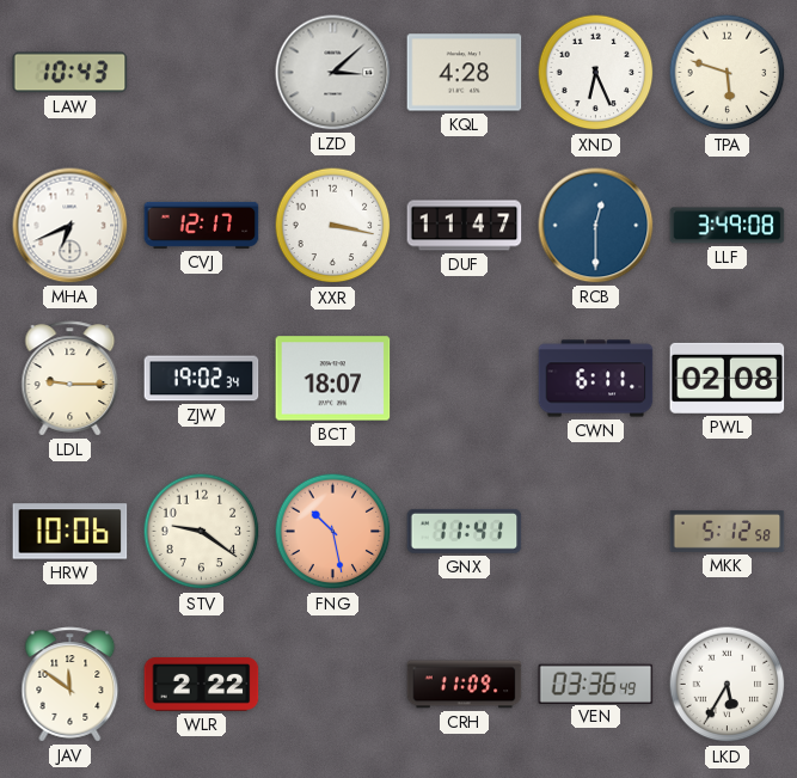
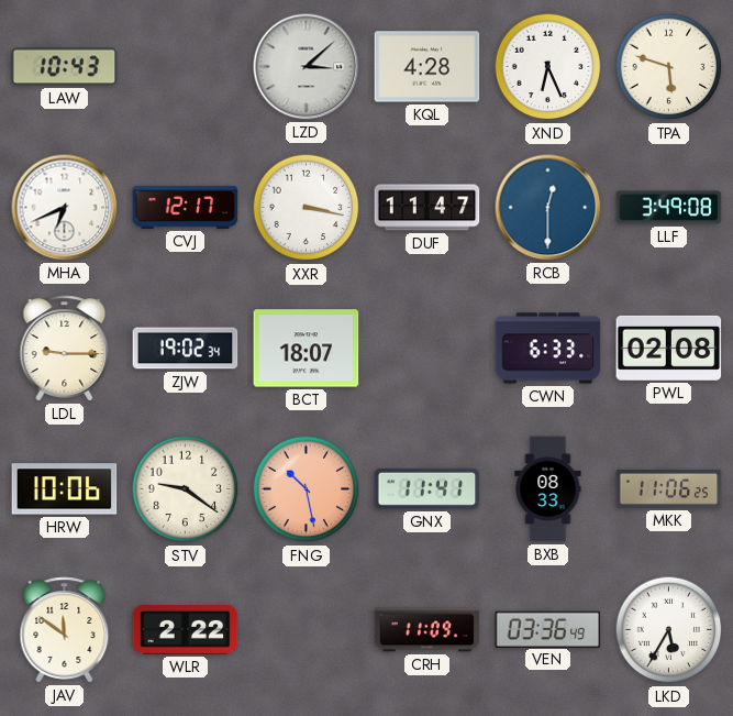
CWN: 6:11 -> 6:33
BXB: none -> 08:33
MKK: 5:12 -> 11:06
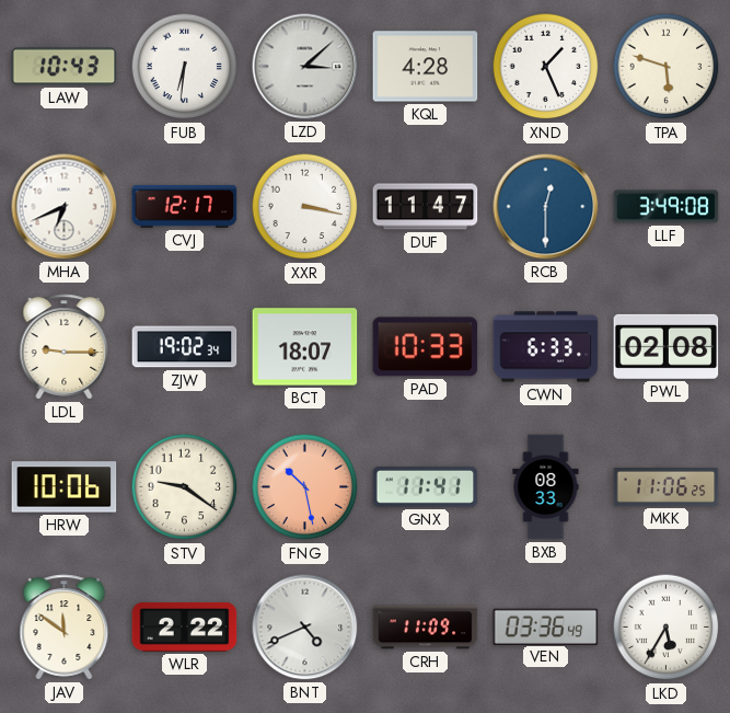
FUB: none -> 6:31
XND: 6:26 -> 1:26
PAD: none -> 10:33
BNT: none -> 4:41
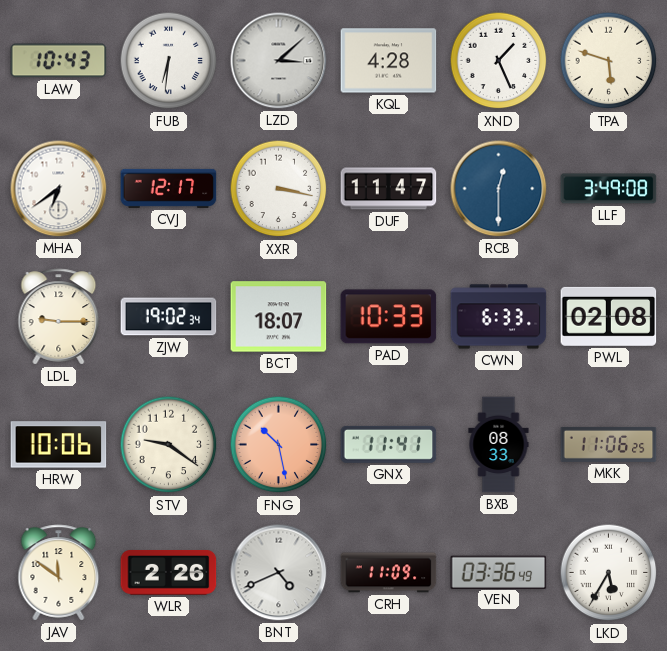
MHA: 6:41 -> 6:39
WLR: 2:22 -> 2:26
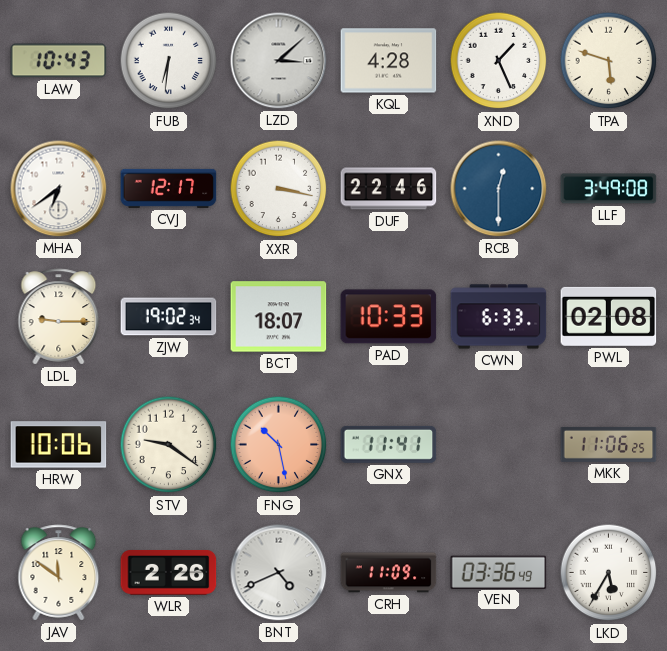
DUF: 11:47 -> 22:46
BXB: 08:33 -> none
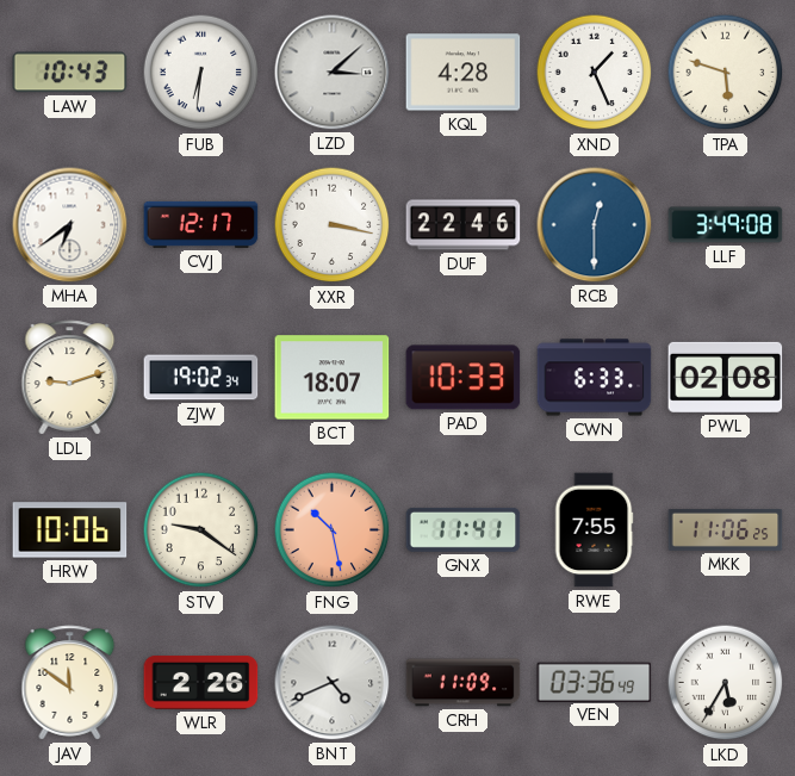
LDL: 9:15 -> 9:12
RWE: none -> 7:55
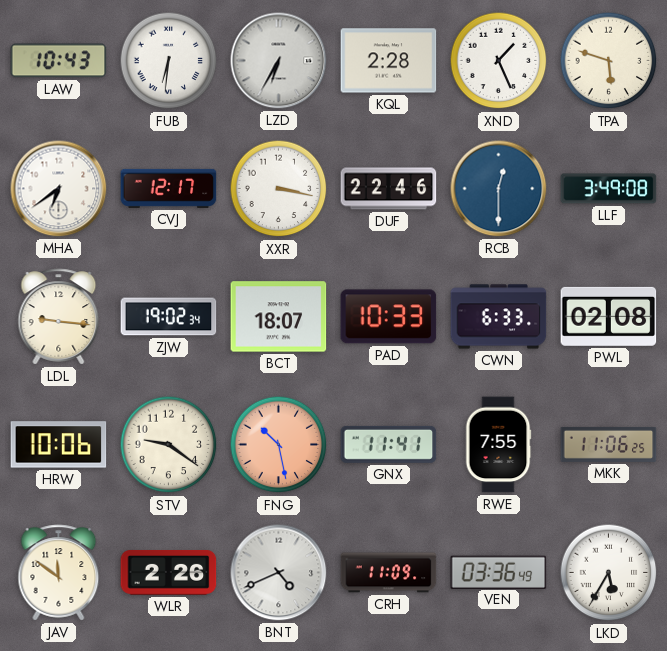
LZD: 3:08 -> 6:35
KQL: 4:28 -> 2:28
LDL: 9:12 -> 9:16
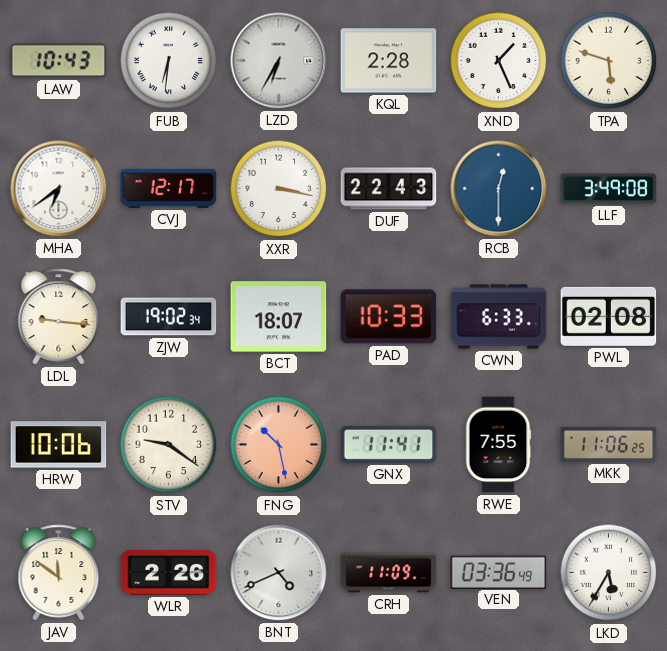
DUF: 22:46 -> 22:43
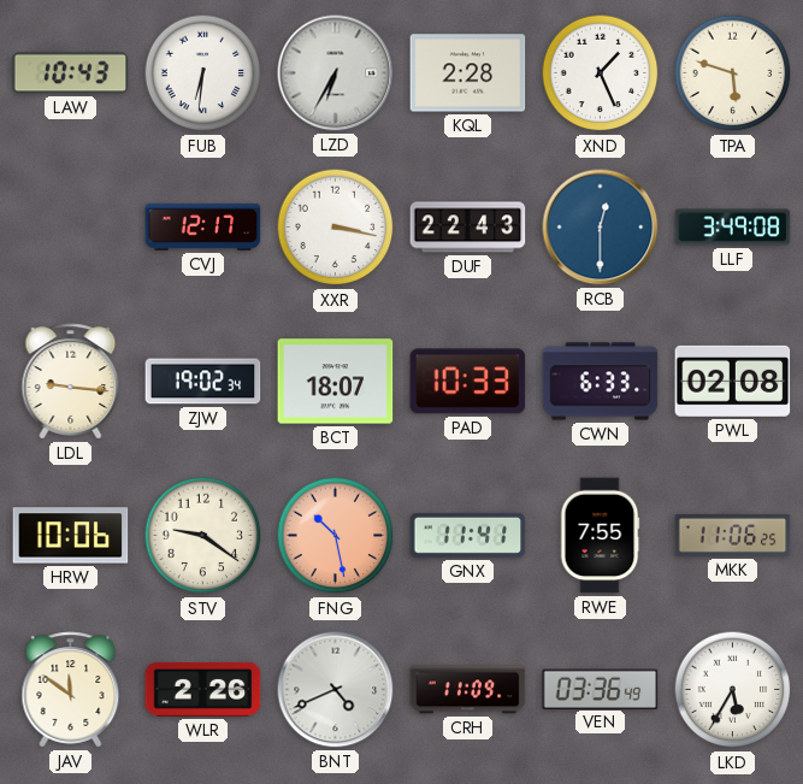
MHA: 6:39 -> none
